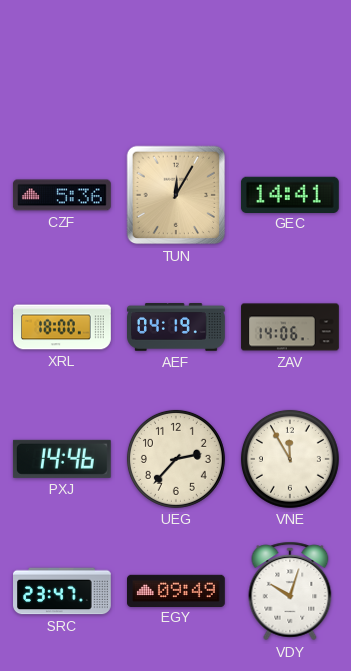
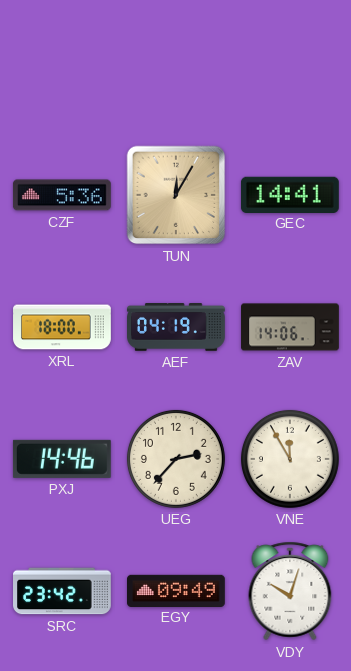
SRC: 23:47 -> 23:42
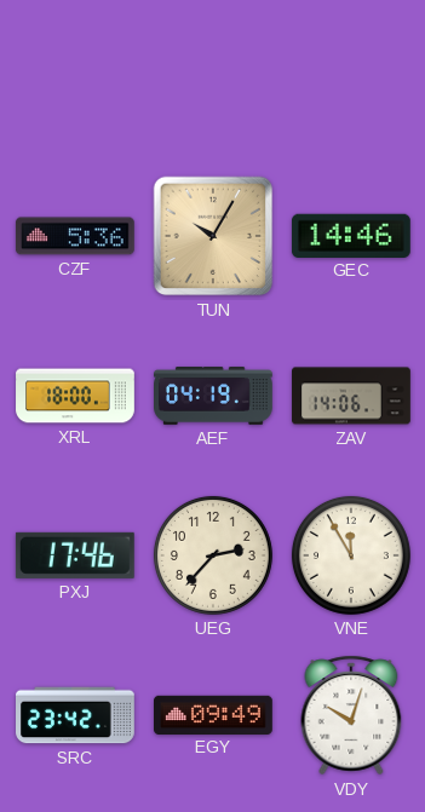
TUN: 12:05 -> 10:05
GEC: 14:41 -> 14:46
PXJ: 14:46 -> 17:46
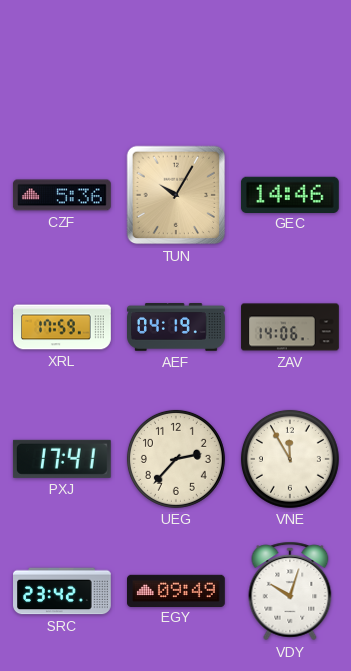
XRL: 18:00 -> 17:59
PXJ: 17:46 -> 17:41
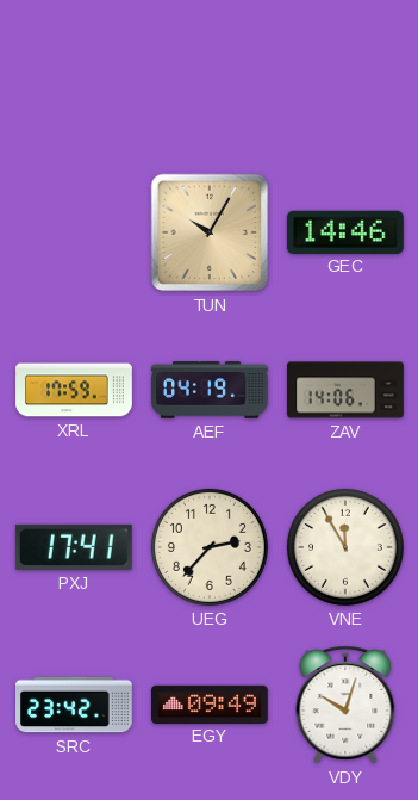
CZF: 5:36 -> none
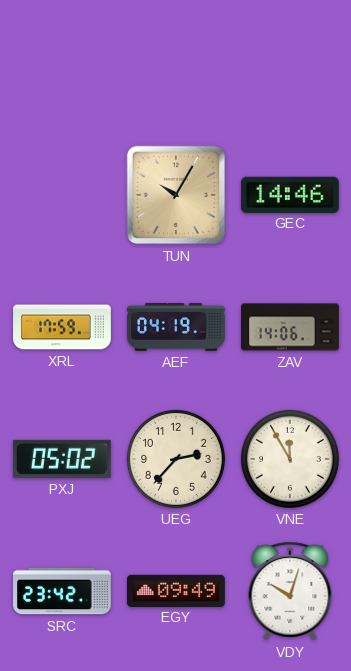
PXJ: 17:41 -> 05:02
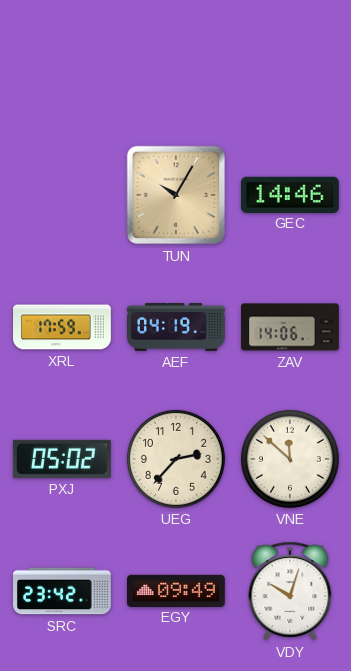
VNE: 11:55 -> 11:52
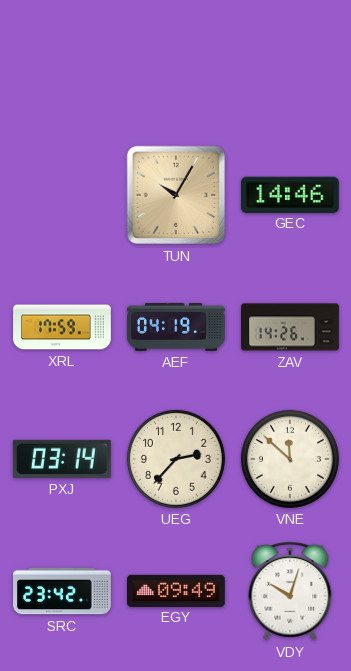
ZAV: 14:06 -> 14:26
PXJ: 05:02 -> 03:14
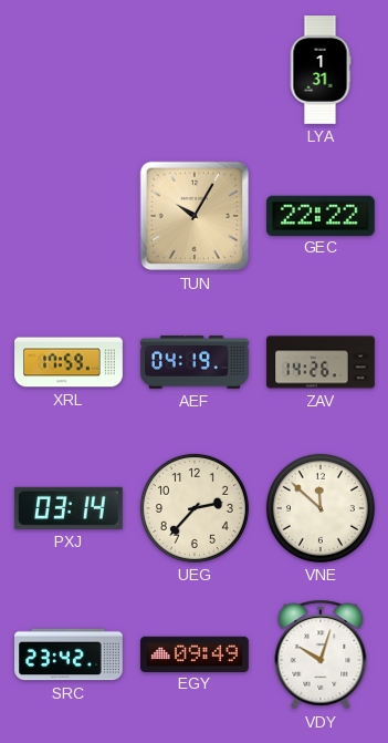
LYA: none -> 1:31
GEC: 14:46 -> 22:22
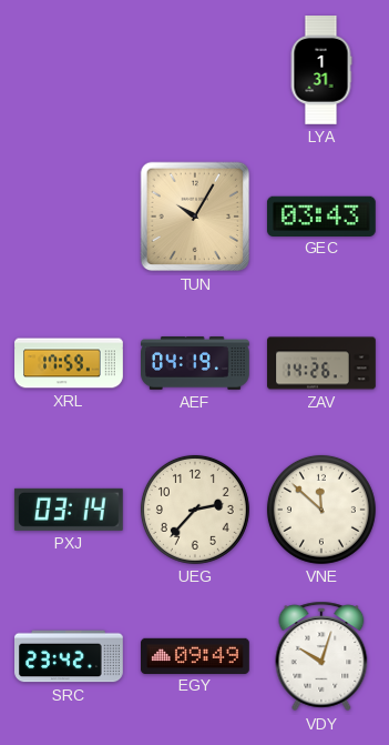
GEC: 22:22 -> 03:43
